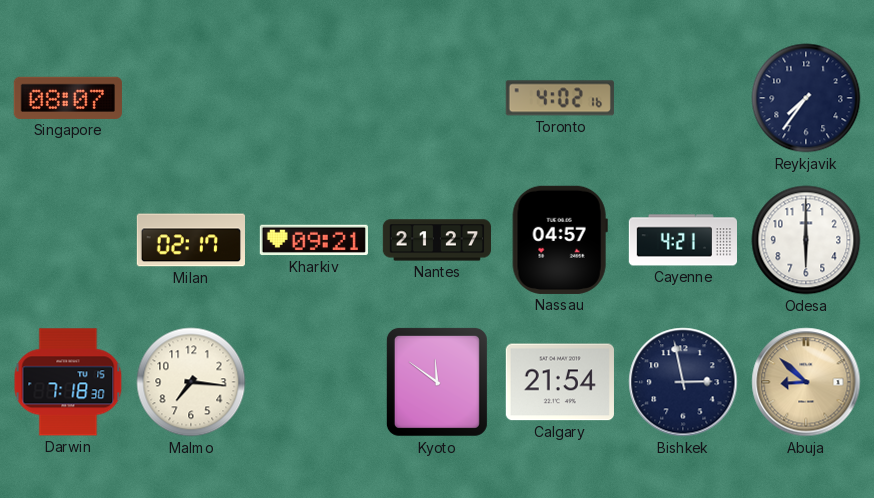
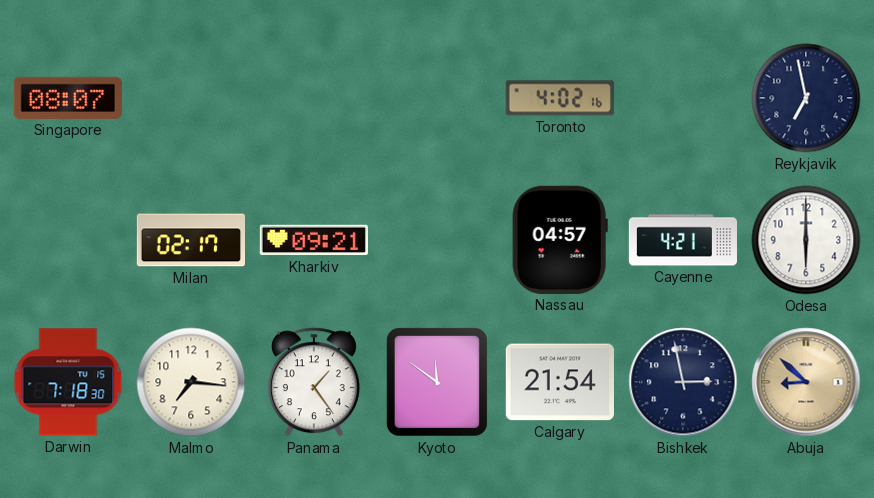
Reykjavik: 7:36 -> 6:58
Nantes: 21:27 -> none
Panama: none -> 1:24
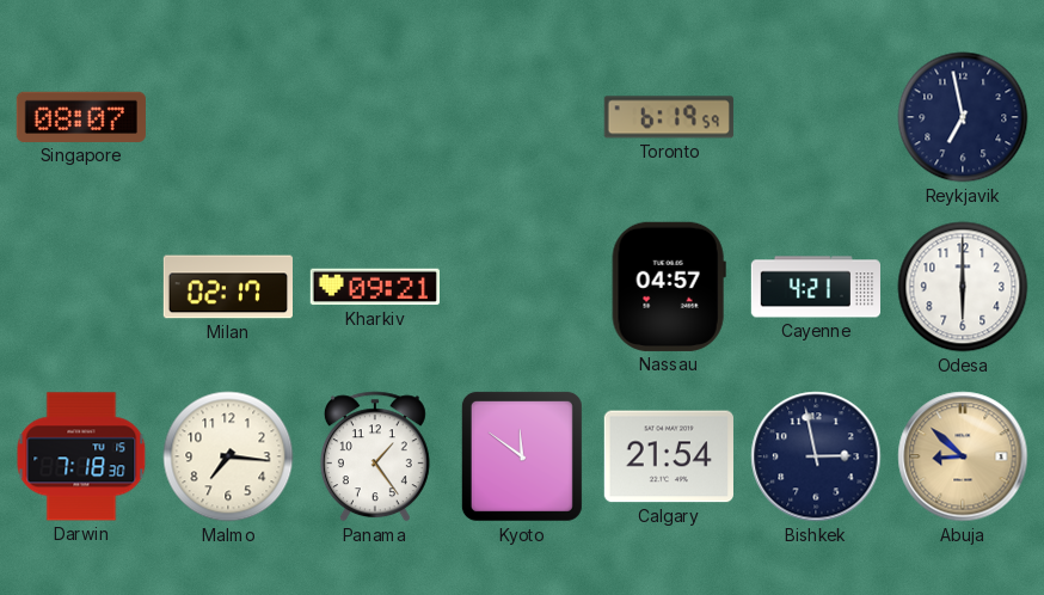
Toronto: 4:02 -> 6:19
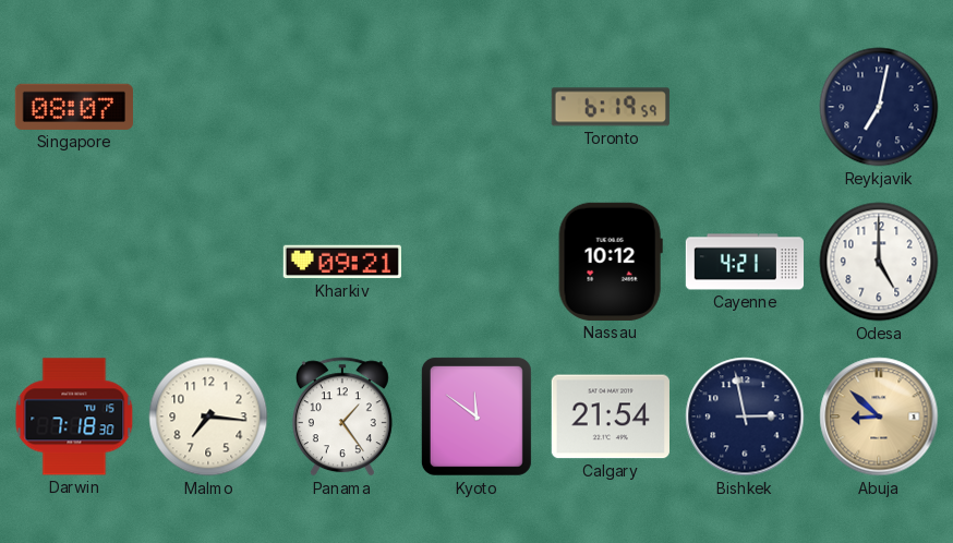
Reykjavik: 6:58 -> 7:02
Milan: 02:17 -> none
Nassau: 04:57 -> 10:12
Odesa: 6:00 -> 5:00
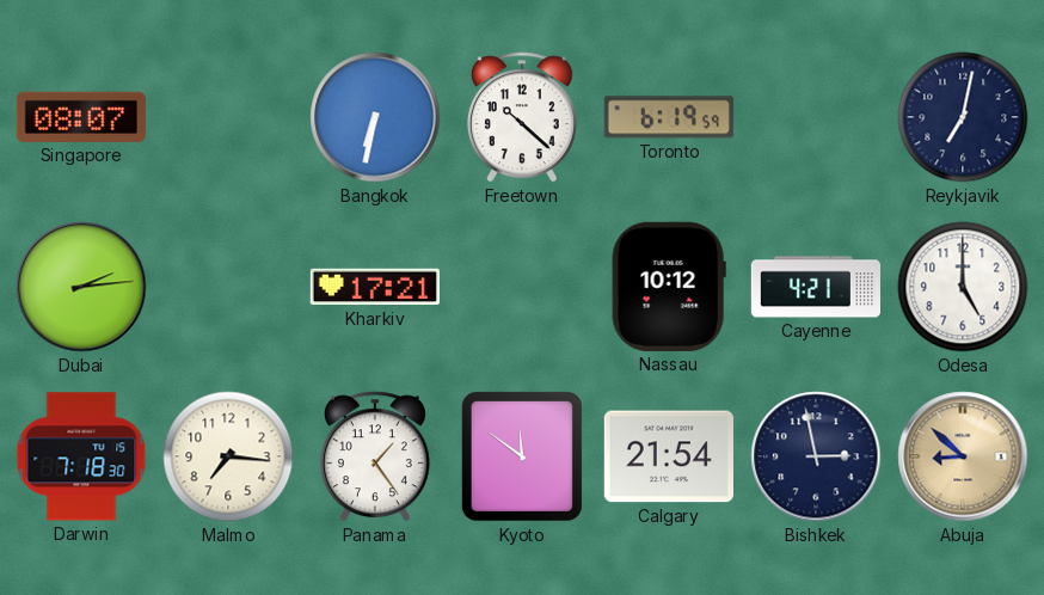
Bangkok: none -> 6:32
Freetown: none -> 10:22
Dubai: none -> 2:14
Kharkiv: 09:21 -> 17:21
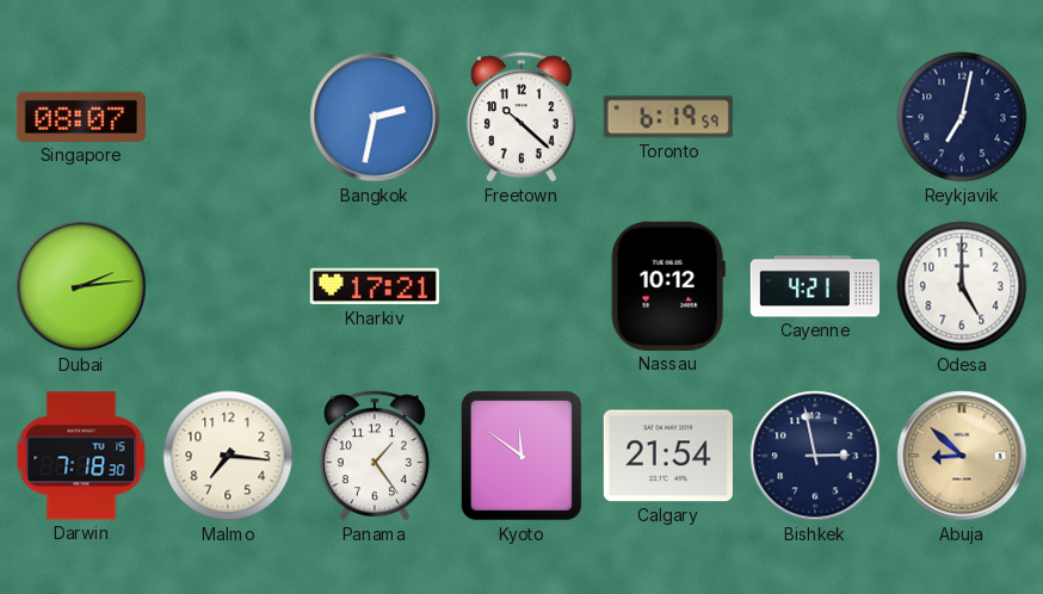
Bangkok: 6:32 -> 2:32
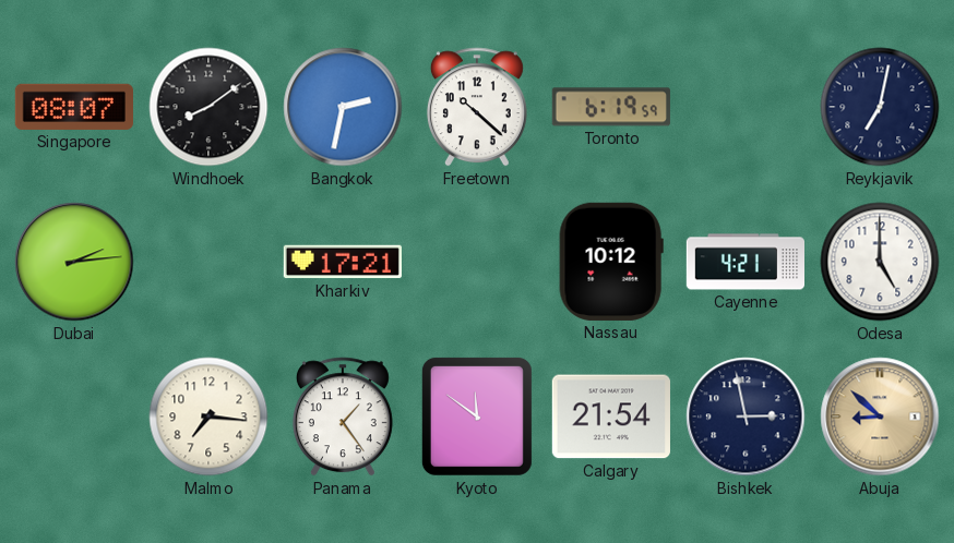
Windhoek: none -> 8:09
Darwin: 7:18 -> none
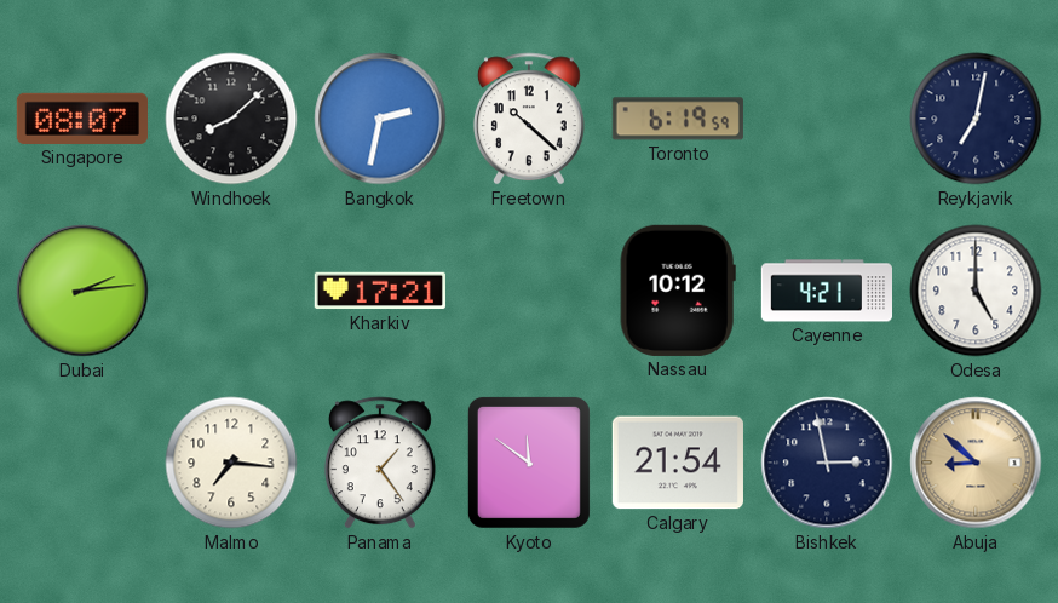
Windhoek: 8:09 -> 8:08
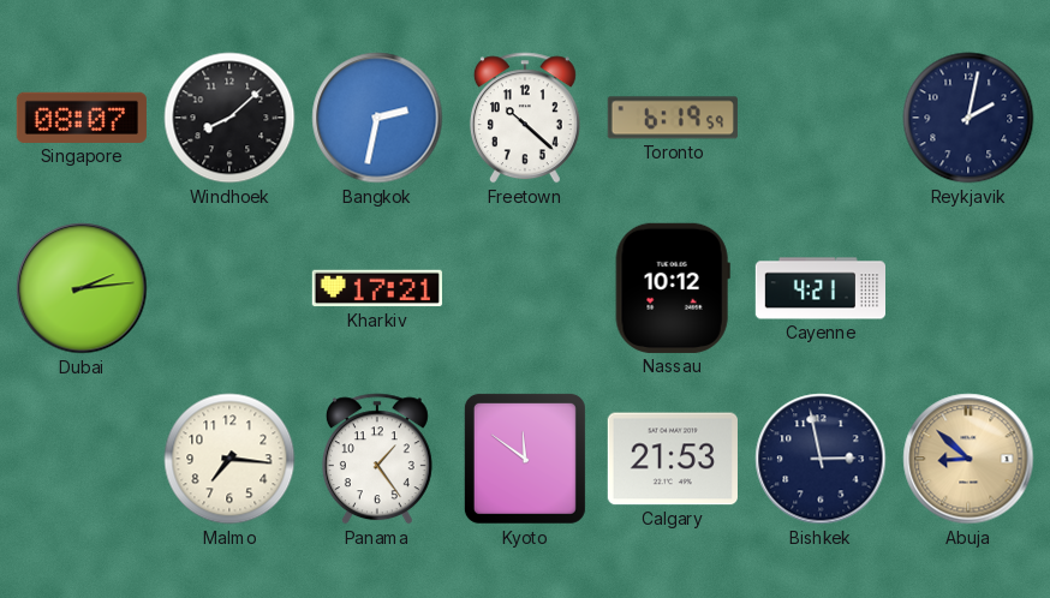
Reykjavik: 7:02 -> 2:02
Odesa: 5:00 -> none
Calgary: 21:54 -> 21:53
